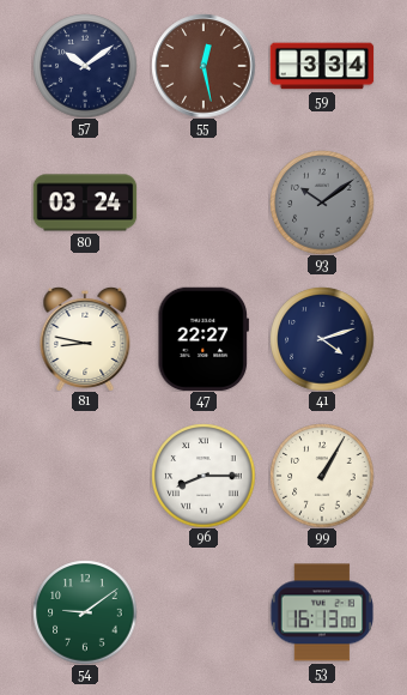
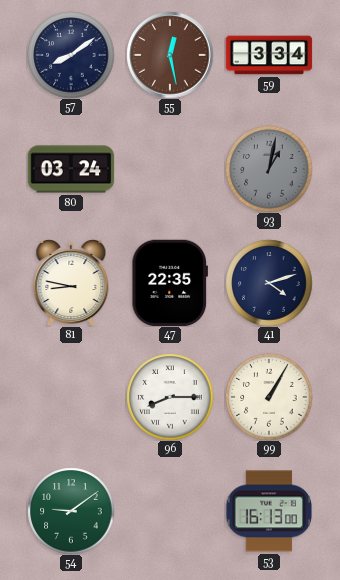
57: 10:09 -> 8:09
93: 10:09 -> 1:02
47: 22:27 -> 22:35
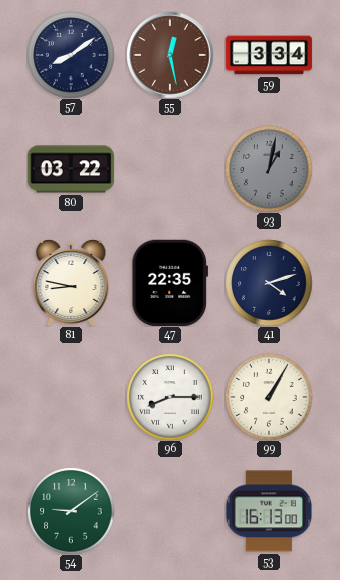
80: 03:24 -> 03:22
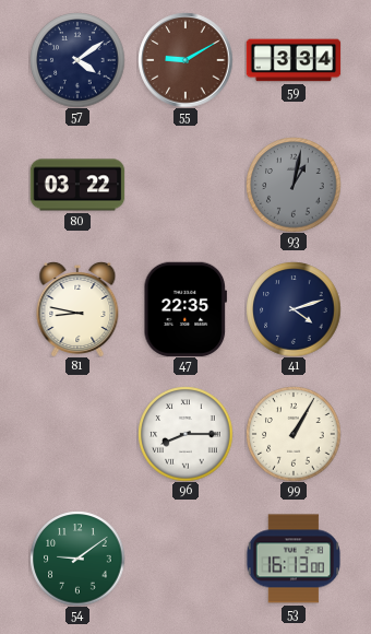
57: 8:09 -> 4:09
55: 12:28 -> 9:10
